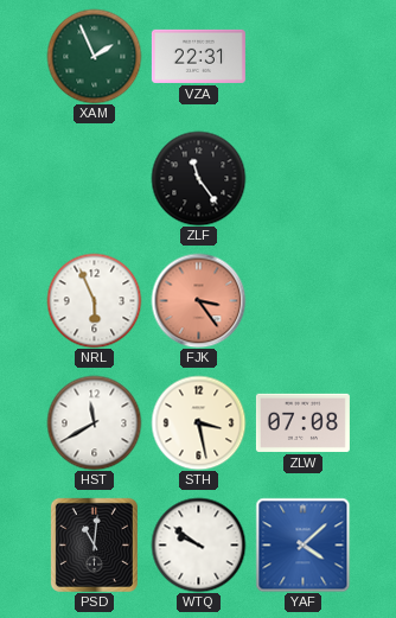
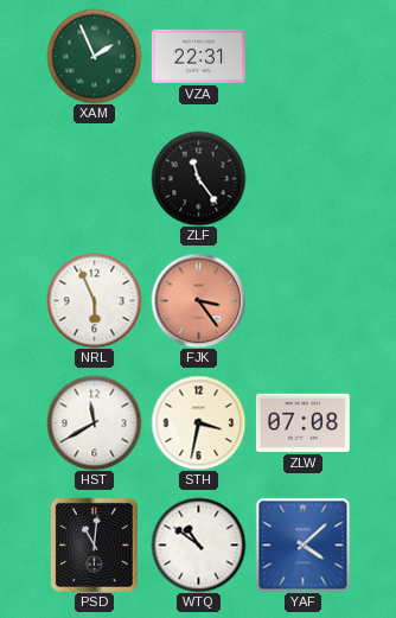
STH: 3:28 -> 3:32
WTQ: 9:51 -> 10:51
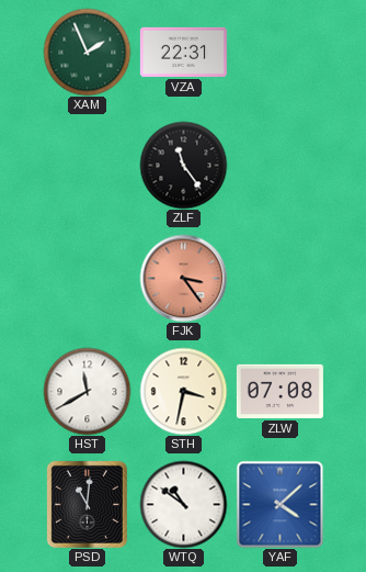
NRL: 5:56 -> none
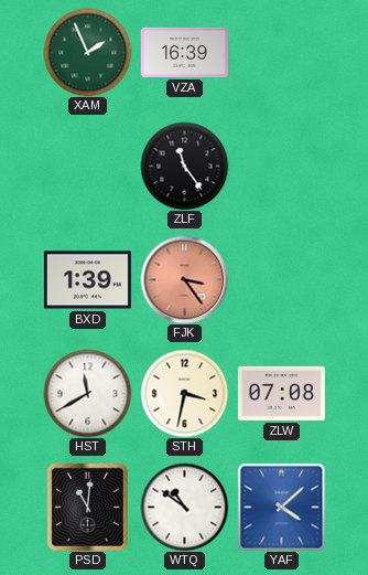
VZA: 22:31 -> 16:39
BXD: none -> 1:39
